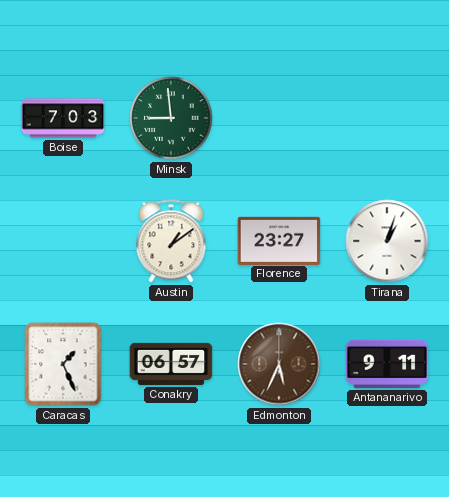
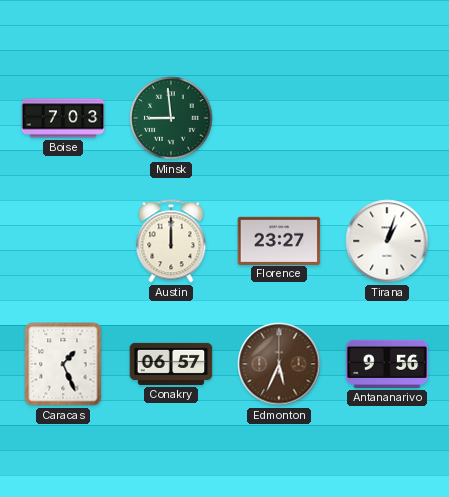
Austin: 1:09 -> 12:00
Antananarivo: 9:11 -> 9:56
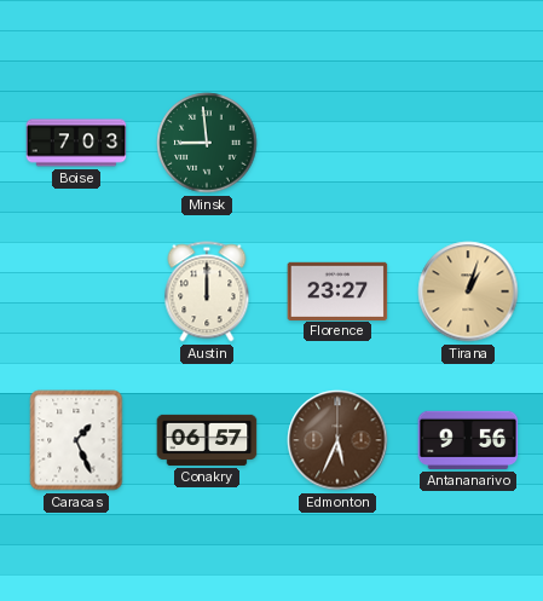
Tirana dial: white -> champagne
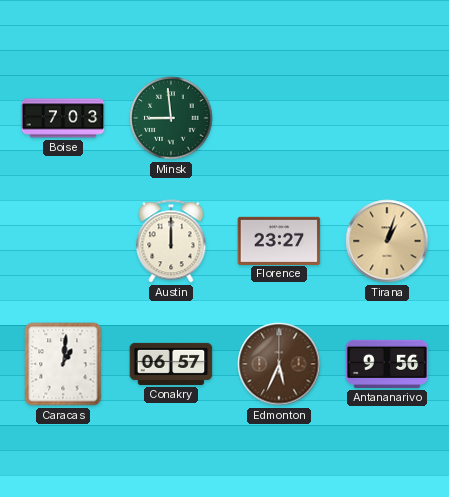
Caracas: 1:26 -> 1:01
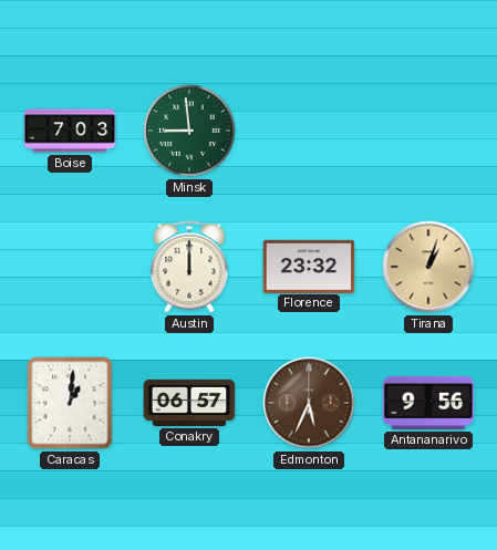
Florence: 23:27 -> 23:32
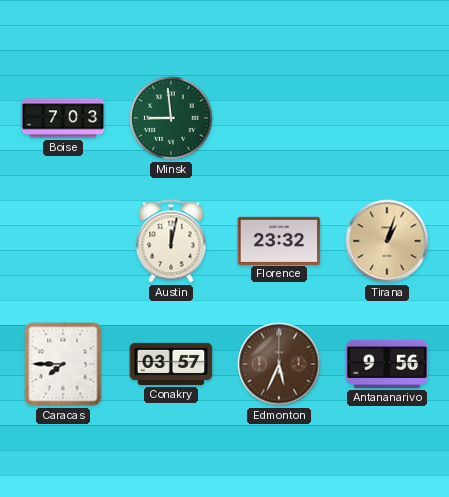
Austin: 12:00 -> 12:02
Caracas: 1:01 -> 7:45
Conakry: 06:57 -> 03:57
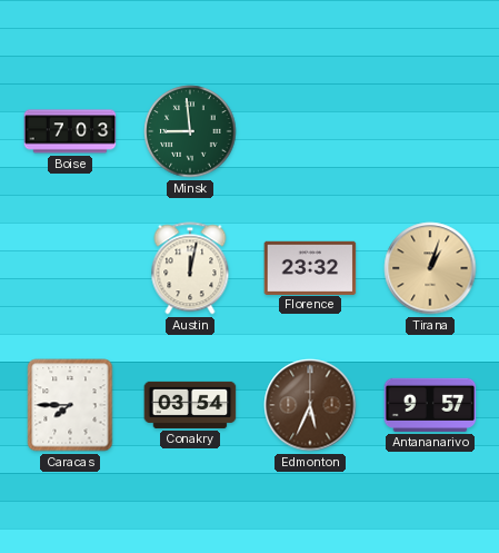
Conakry: 03:57 -> 03:54
Antananarivo: 9:56 -> 9:57
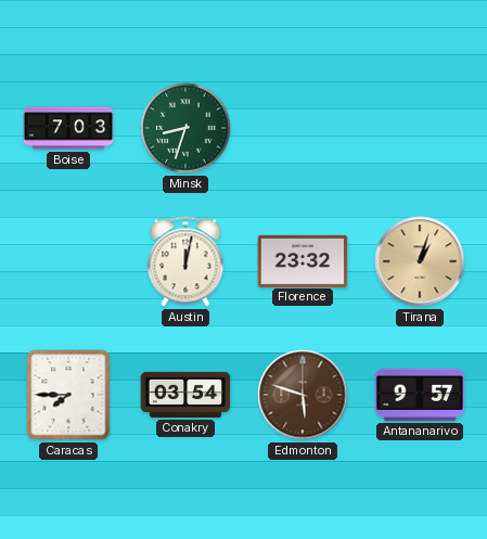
Minsk: 8:59 -> 8:33
Edmonton: 5:34 -> 5:48
